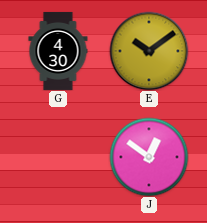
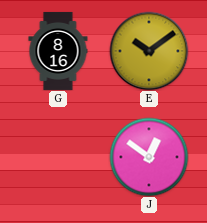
G: 4:30 -> 8:16
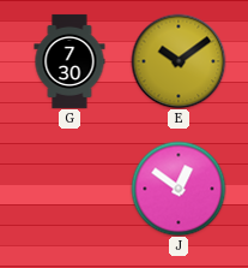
G: 8:16 -> 7:30
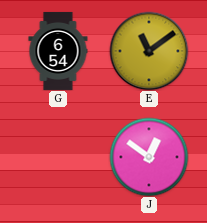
G: 7:30 -> 6:54
E: 10:09 -> 11:09
